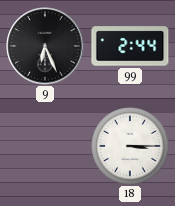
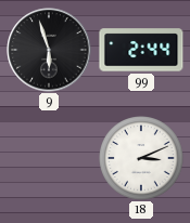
9: 6:26 -> 5:57
18: 3:15 -> 3:11
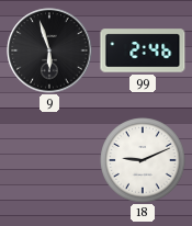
99: 2:44 -> 2:46
18: 3:11 -> 9:11
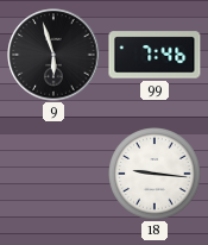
99: 2:46 -> 7:46
18: 9:11 -> 9:16
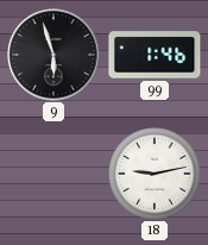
99: 7:46 -> 1:46
18: 9:16 -> 9:13
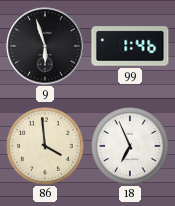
86: none -> 3:59
18: 9:13 -> 6:56
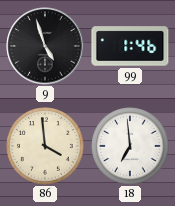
9: 5:57 -> 4:57
18: 6:56 -> 6:59
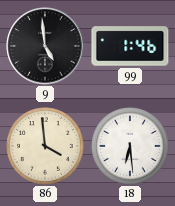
9: 4:57 -> 4:59
18: 6:59 -> 6:29
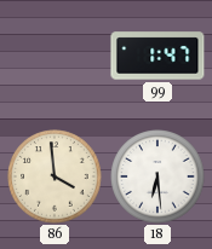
9: 4:59 -> none
99: 1:46 -> 1:47
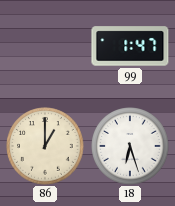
86: 3:59 -> 1:00
18: 6:29 -> 6:27
